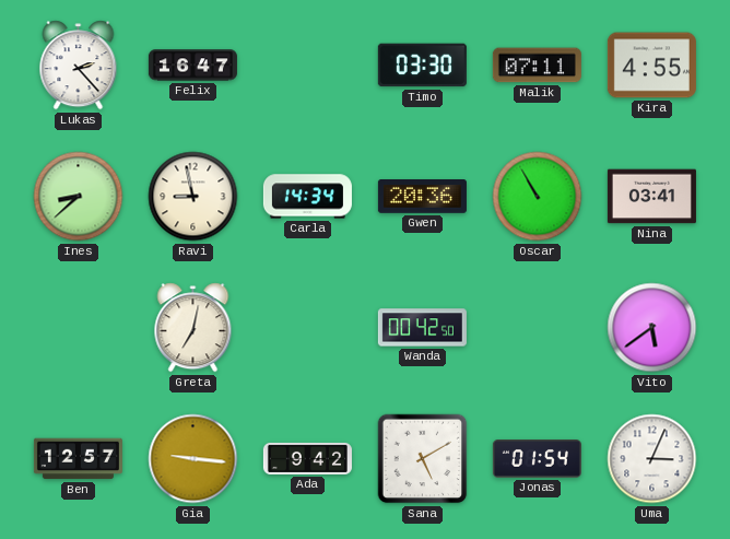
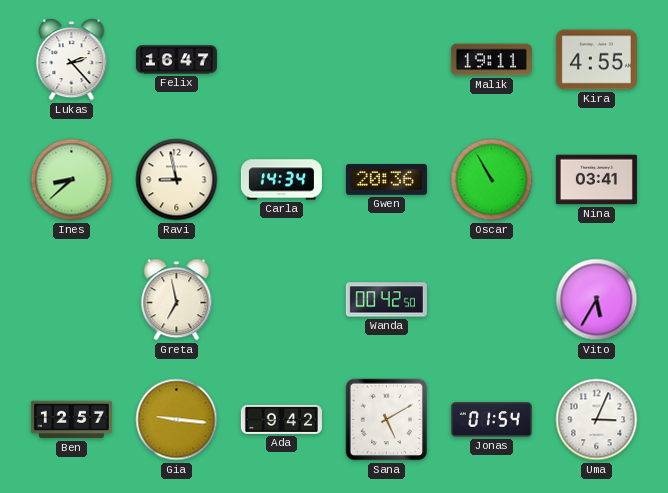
Timo: 03:30 -> none
Malik: 07:11 -> 19:11
Greta: 7:02 -> 6:58
Vito: 5:39 -> 5:35
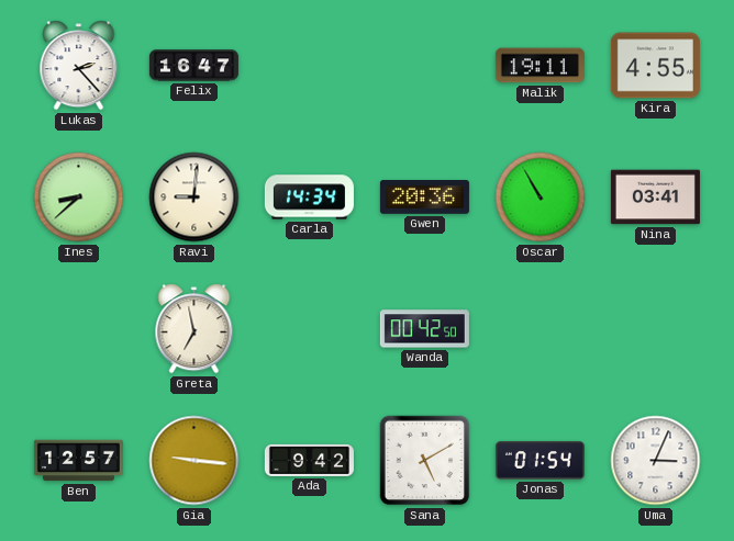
Ravi: 8:58 -> 9:01
Vito: 5:35 -> none
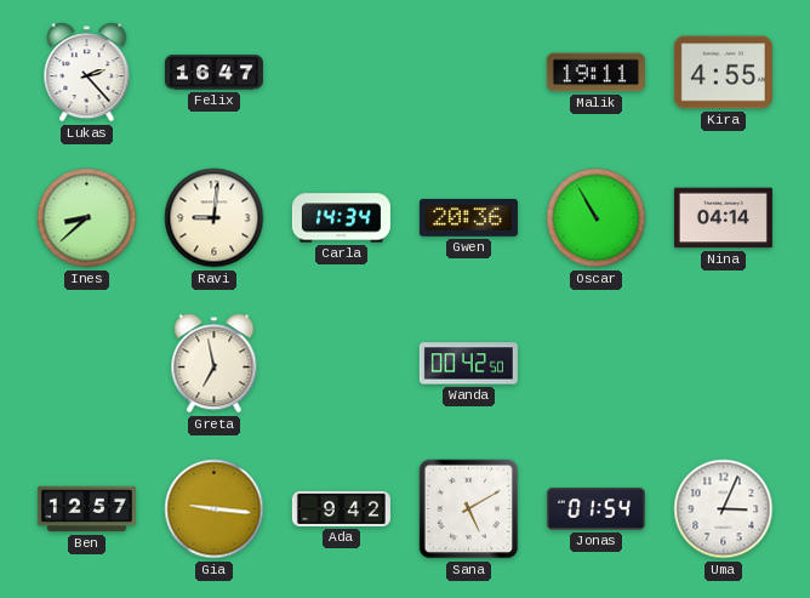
Nina: 03:41 -> 04:14
